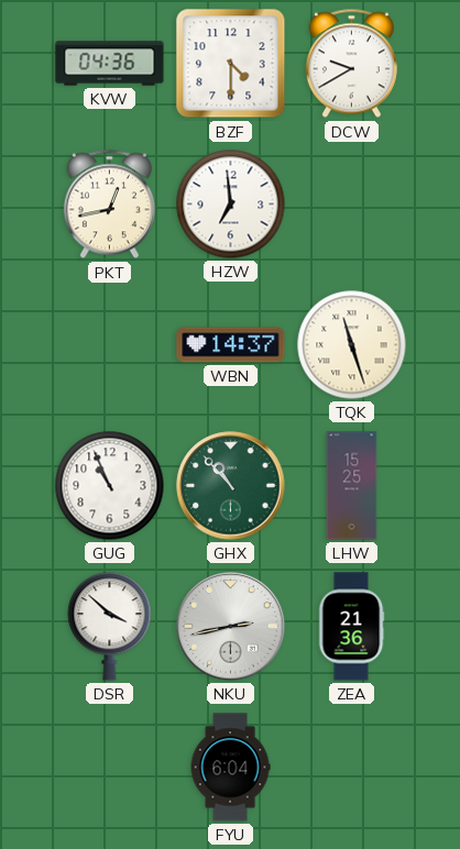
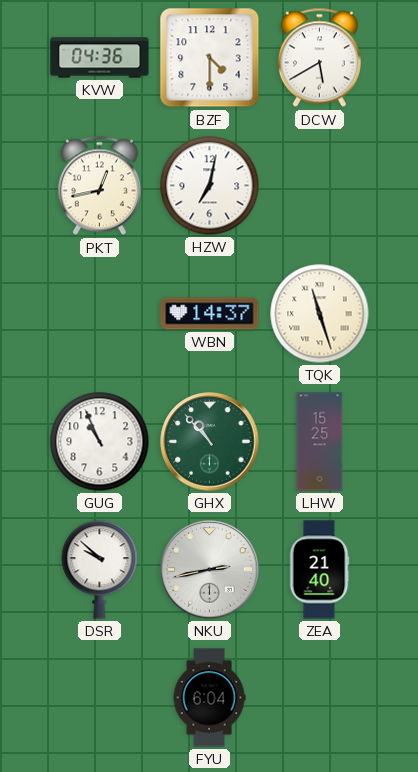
DCW: 9:40 -> 5:40
HZW: 6:59 -> 7:02
DSR: 3:52 -> 9:52
ZEA: 21:36 -> 21:40
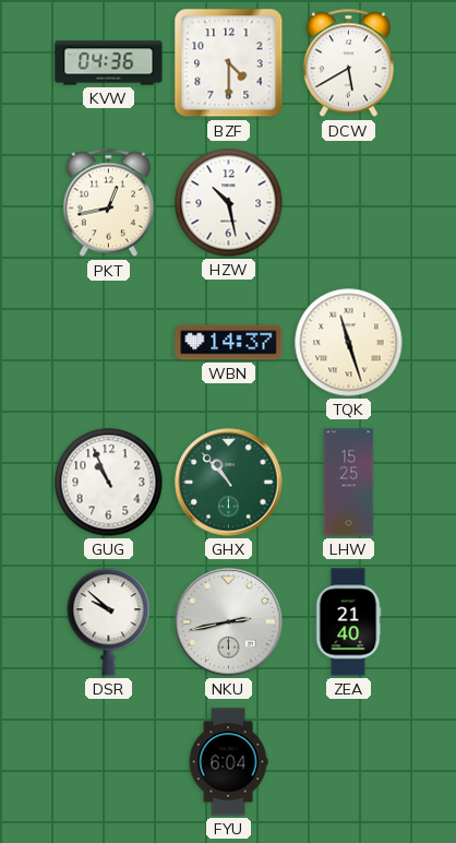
HZW: 7:02 -> 10:28
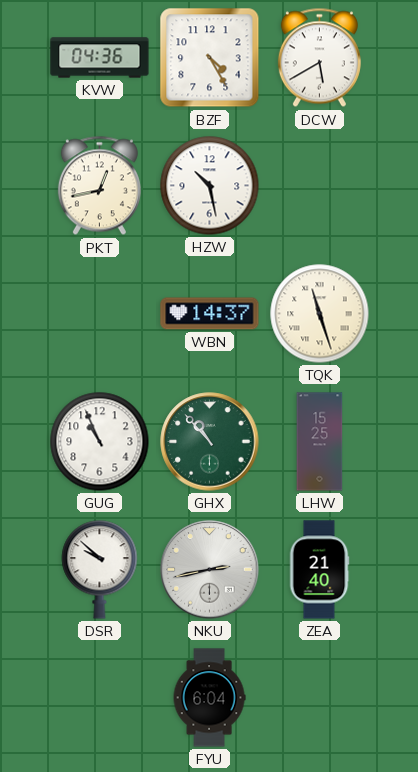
BZF: 4:30 -> 4:25
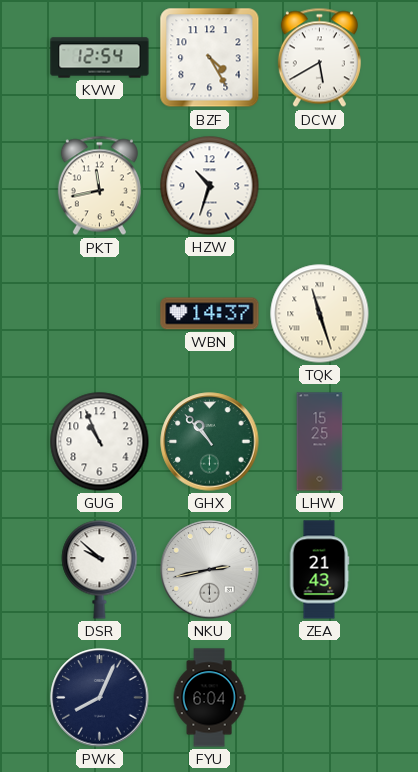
KVW: 04:36 -> 12:54
PKT: 12:43 -> 11:43
HZW: 10:28 -> 10:33
ZEA: 21:40 -> 21:43
PWK: none -> 8:04
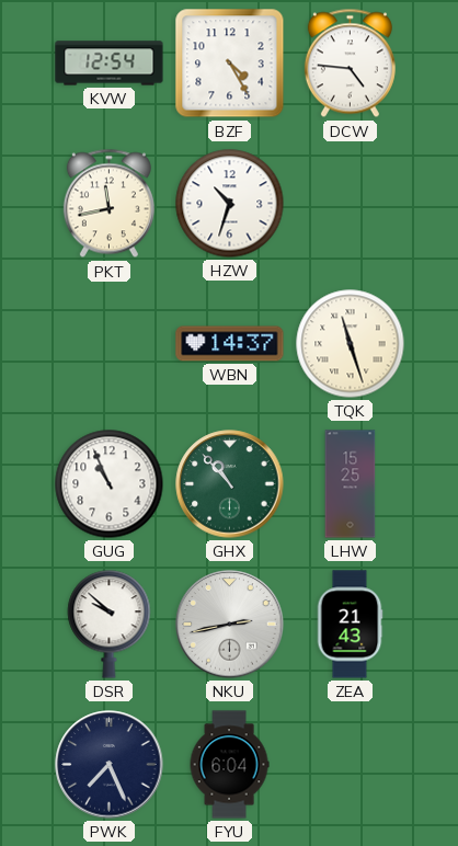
DCW: 5:40 -> 4:46
PWK: 8:04 -> 7:26
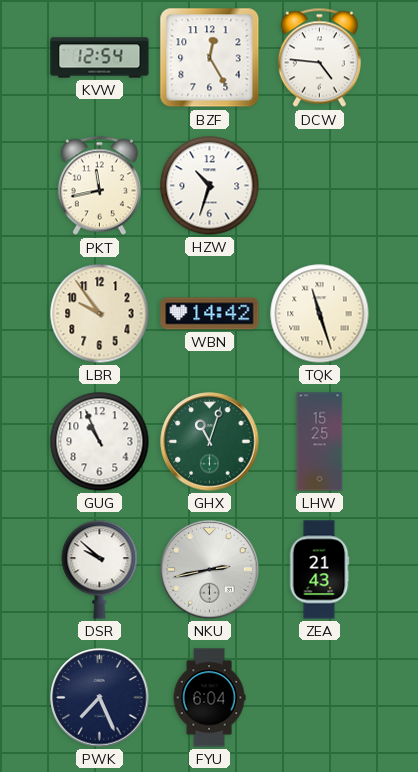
BZF: 4:25 -> 12:25
LBR: none -> 9:54
WBN: 14:37 -> 14:42
GHX: 10:53 -> 11:03
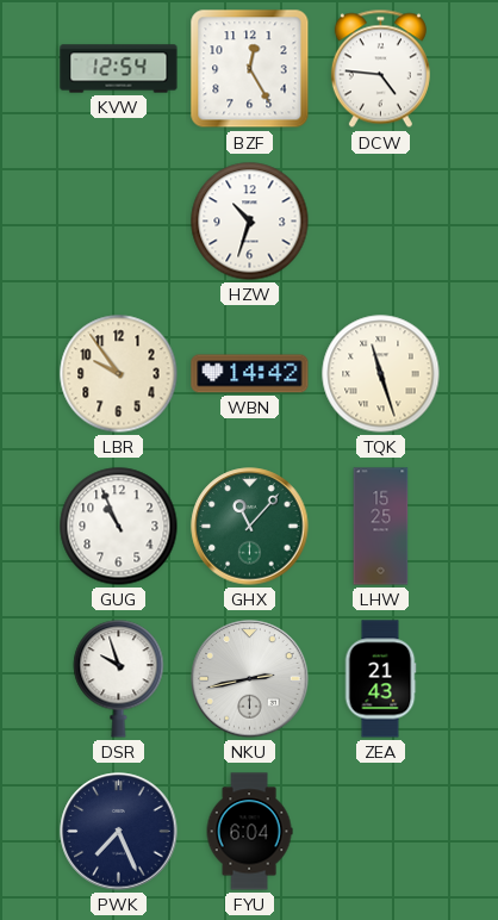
PKT: 11:43 -> none
GHX: 11:03 -> 11:07
DSR: 9:52 -> 9:57
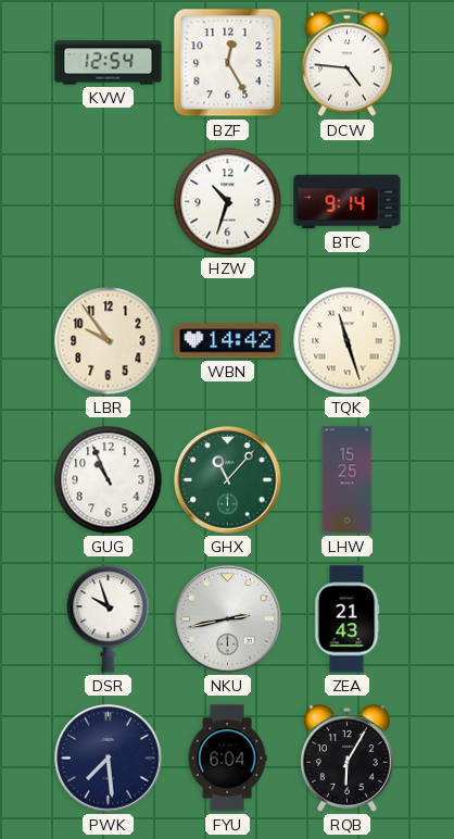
BTC: none -> 9:14
PWK: 7:26 -> 7:29
RQB: none -> 6:05
